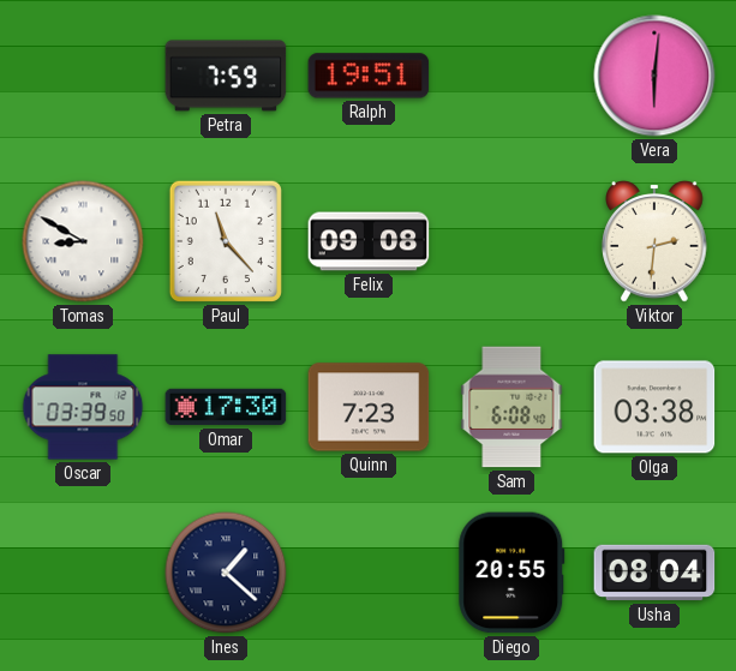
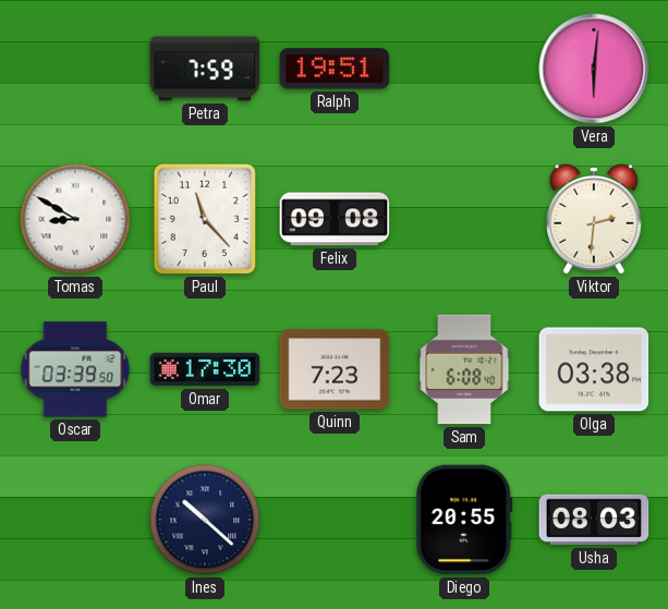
Ines: 1:22 -> 10:22
Usha: 08:04 -> 08:03
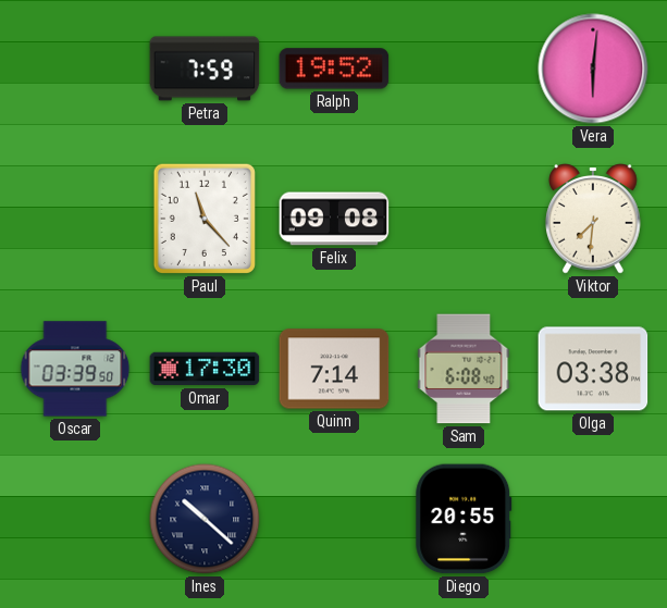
Ralph: 19:51 -> 19:52
Tomas: 8:50 -> none
Viktor: 2:31 -> 7:31
Quinn: 7:23 -> 7:14
Usha: 08:03 -> none
